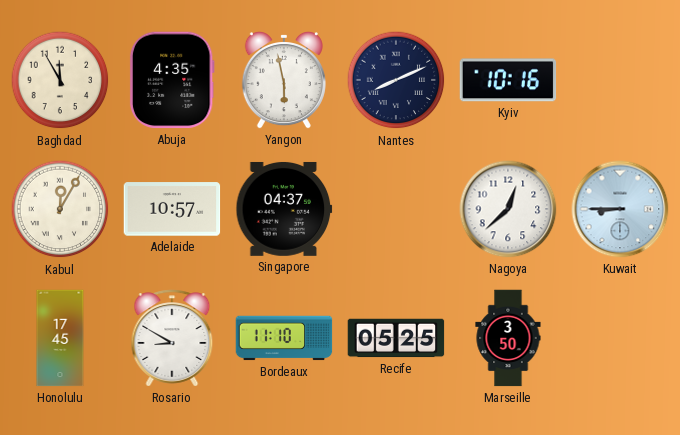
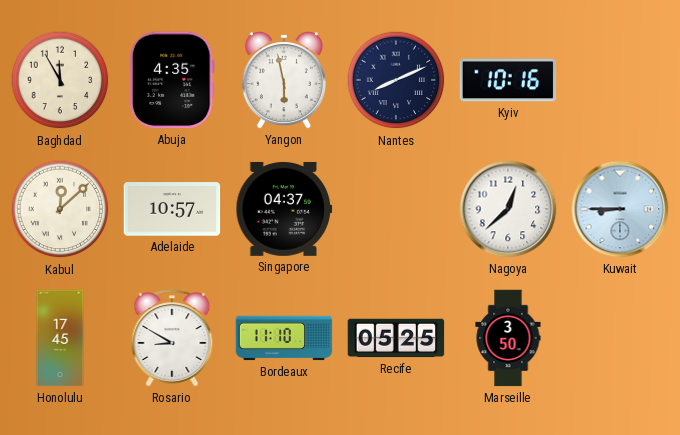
Kabul: 12:05 -> 12:08
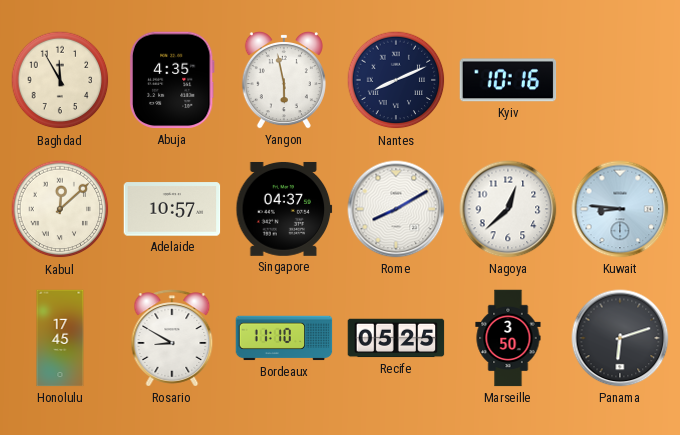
Rome: none -> 8:10
Kuwait: 8:45 -> 8:46
Panama: none -> 6:12
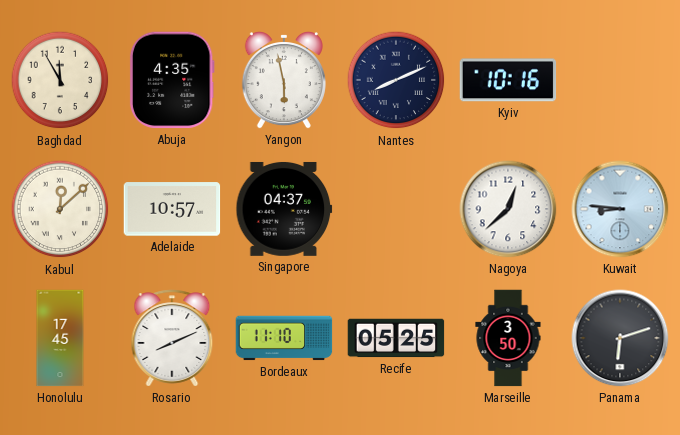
Rome: 8:10 -> none
Rosario: 8:50 -> 8:11
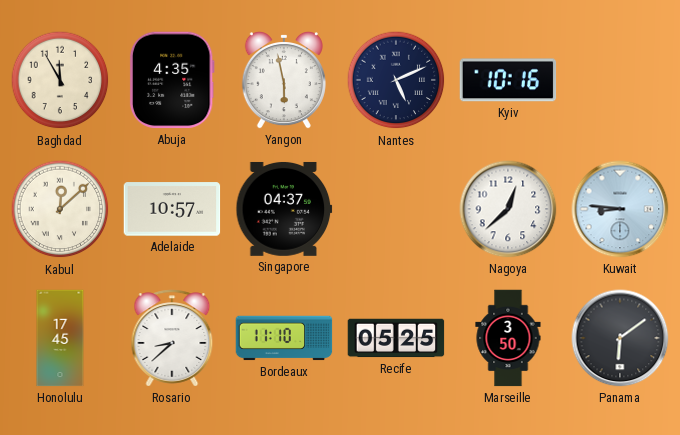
Nantes: 8:11 -> 5:11
Rosario: 8:11 -> 8:38
Panama: 6:12 -> 6:09
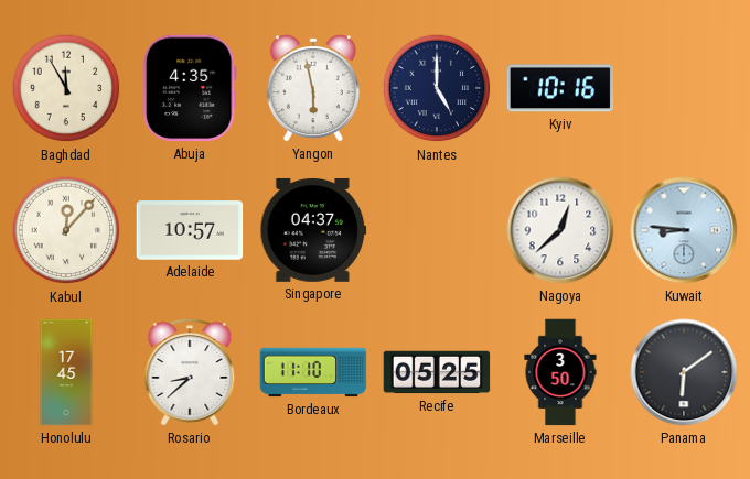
Nantes: 5:11 -> 5:00
Kabul: 12:08 -> 12:07
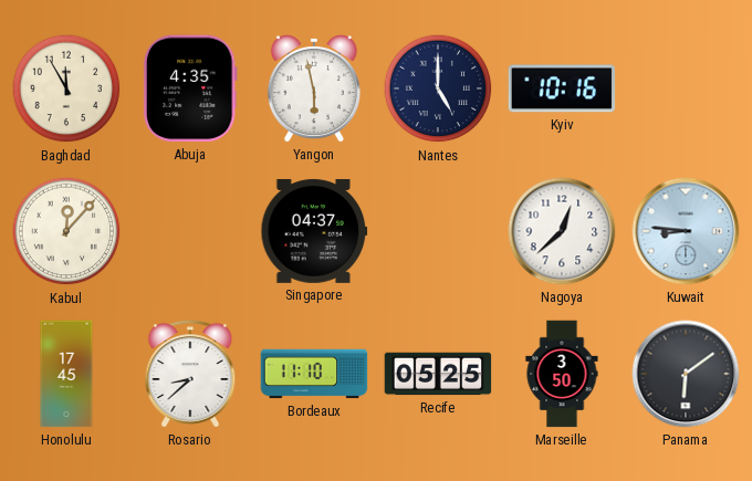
Adelaide: 10:57 -> none
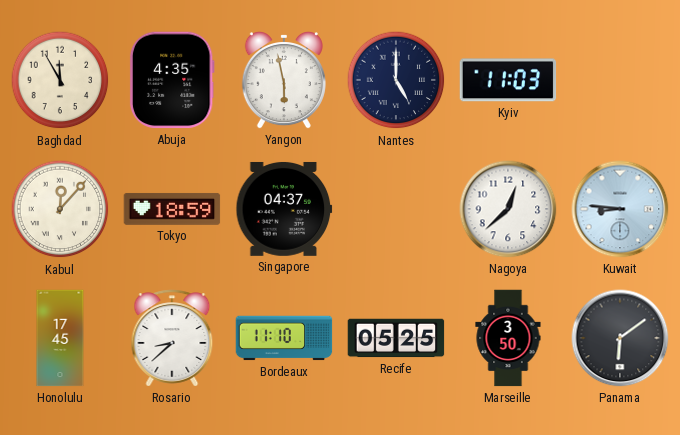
Kyiv: 10:16 -> 11:03
Tokyo: none -> 18:59
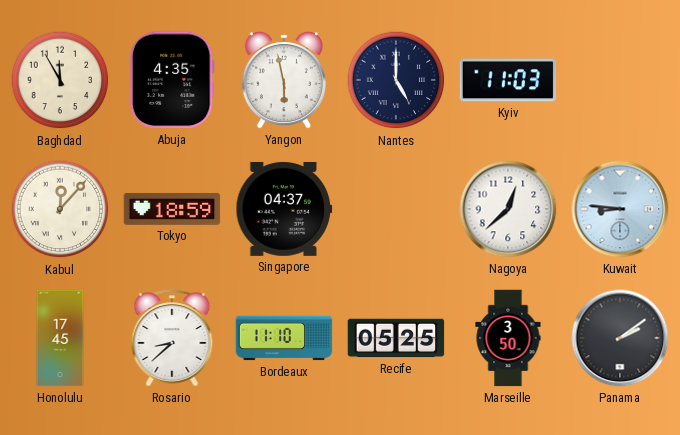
Panama: 6:09 -> 2:09
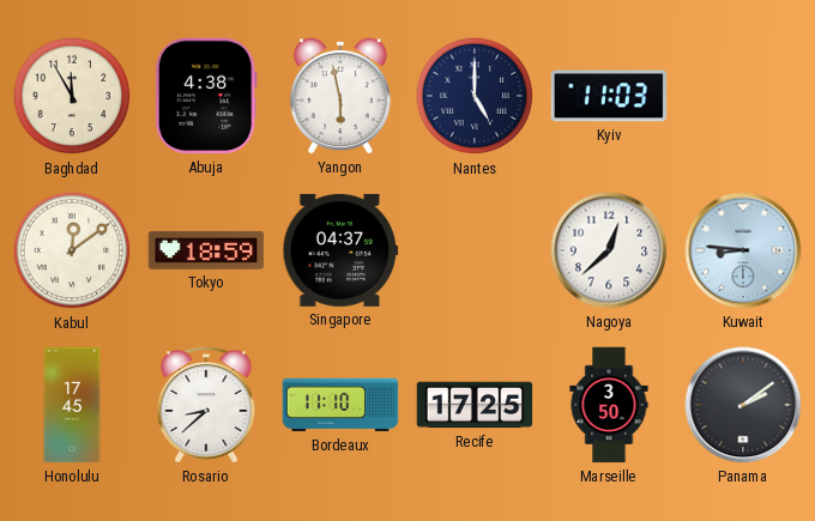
Abuja: 4:35 -> 4:38
Kabul: 12:07 -> 12:09
Recife: 05:25 -> 17:25
